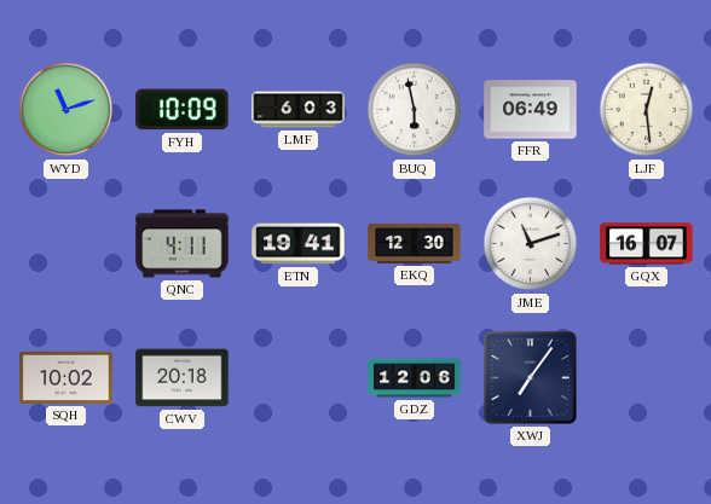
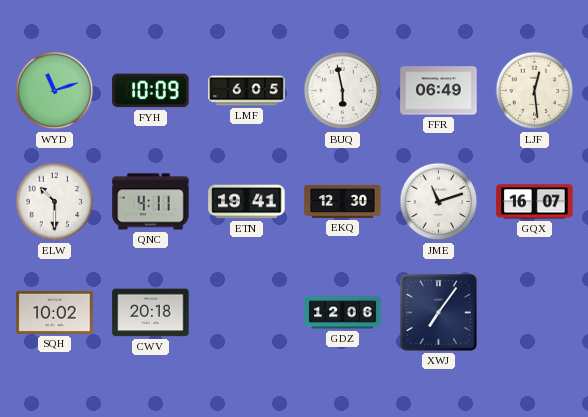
LMF: 6:03 -> 6:05
ELW: none -> 10:30
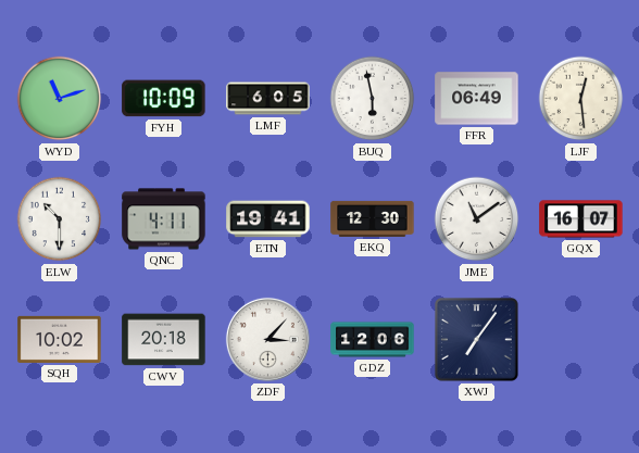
JME: 11:12 -> 11:09
ZDF: none -> 3:07
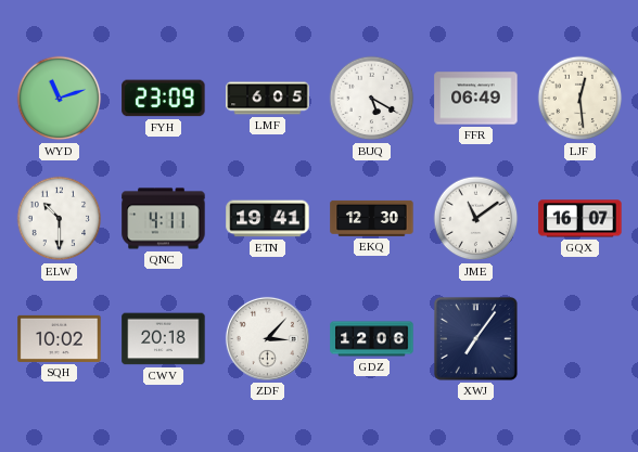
FYH: 10:09 -> 23:09
BUQ: 5:58 -> 5:20
